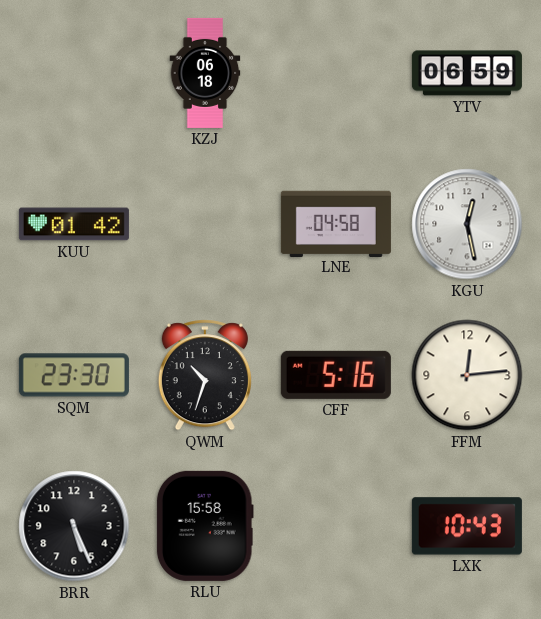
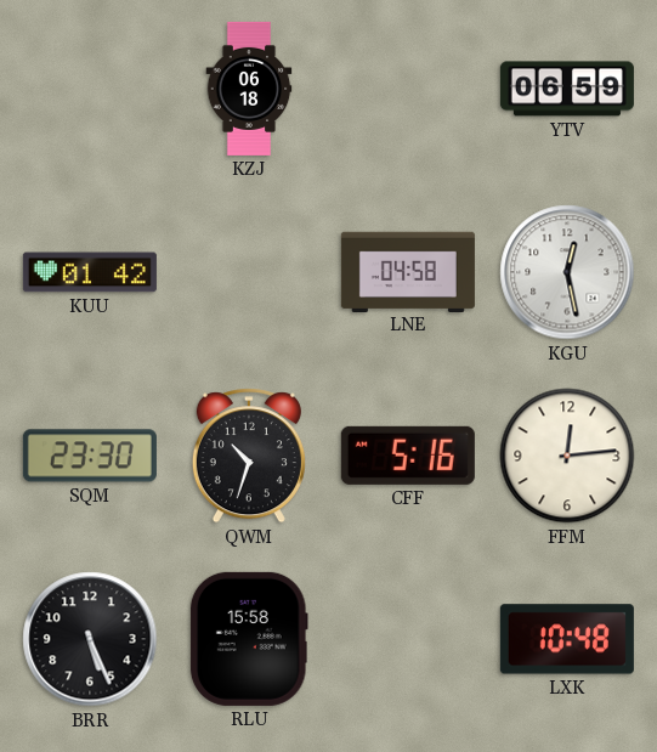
LXK: 10:43 -> 10:48
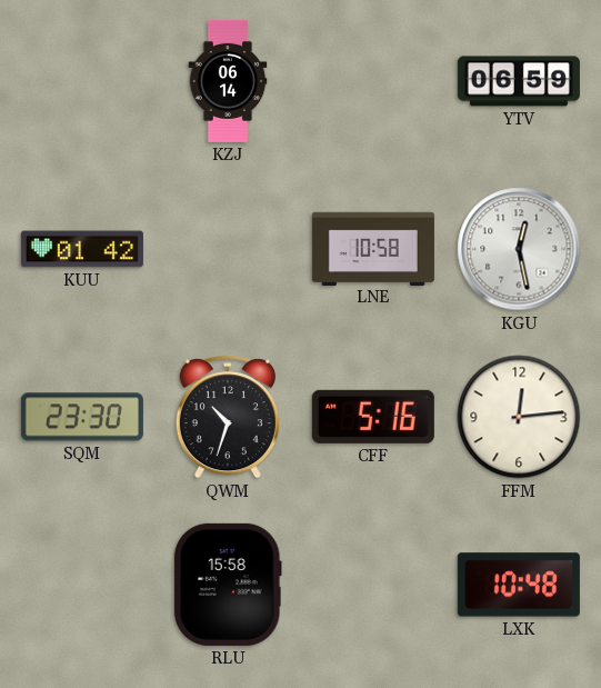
KZJ: 06:18 -> 06:14
LNE: 04:58 -> 10:58
BRR: 5:26 -> none
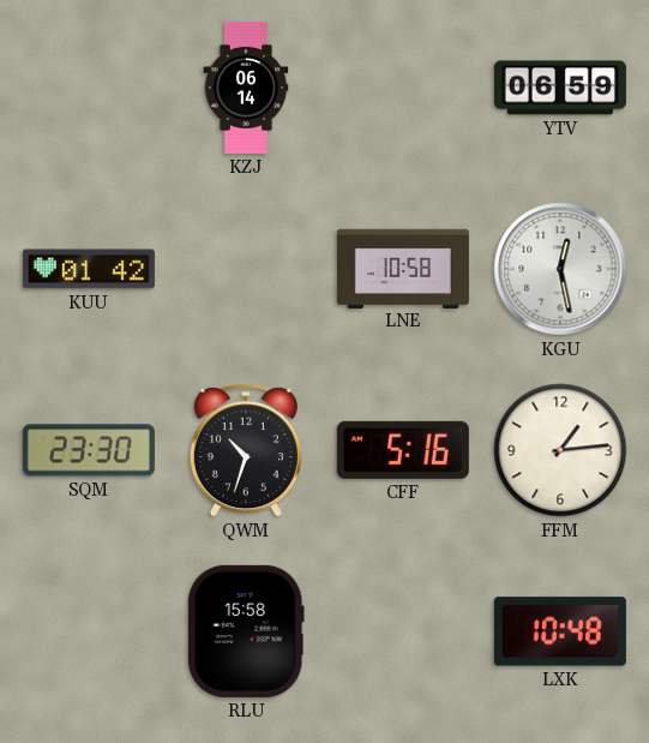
FFM: 12:14 -> 1:14
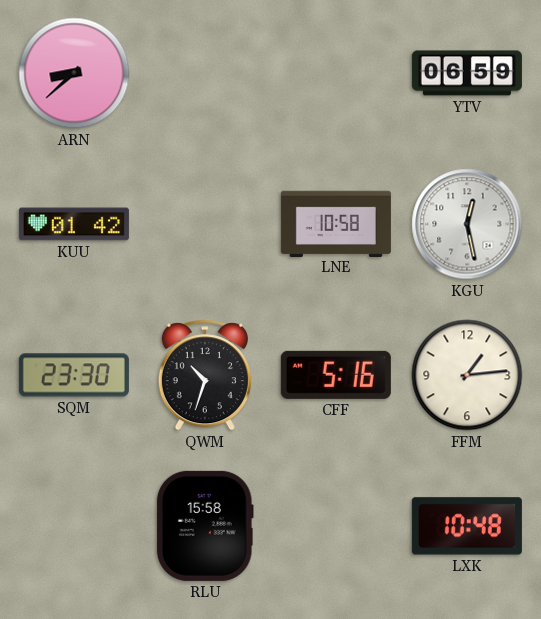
ARN: none -> 8:38
KZJ: 06:14 -> none
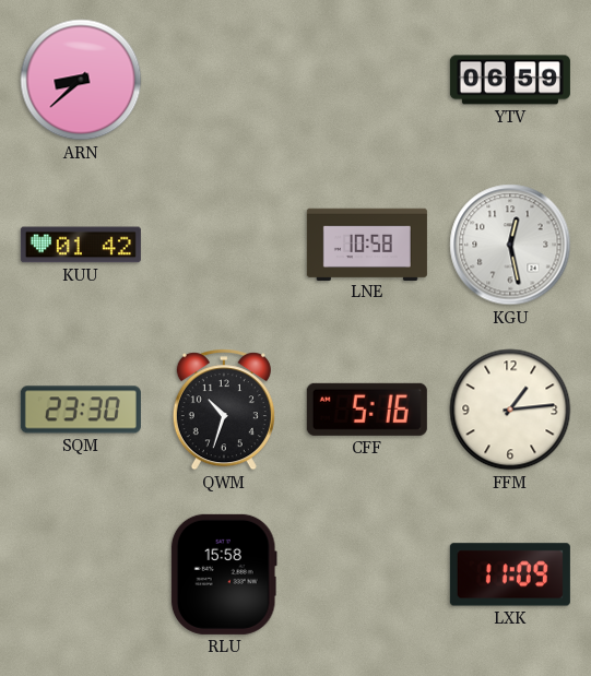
LXK: 10:48 -> 11:09
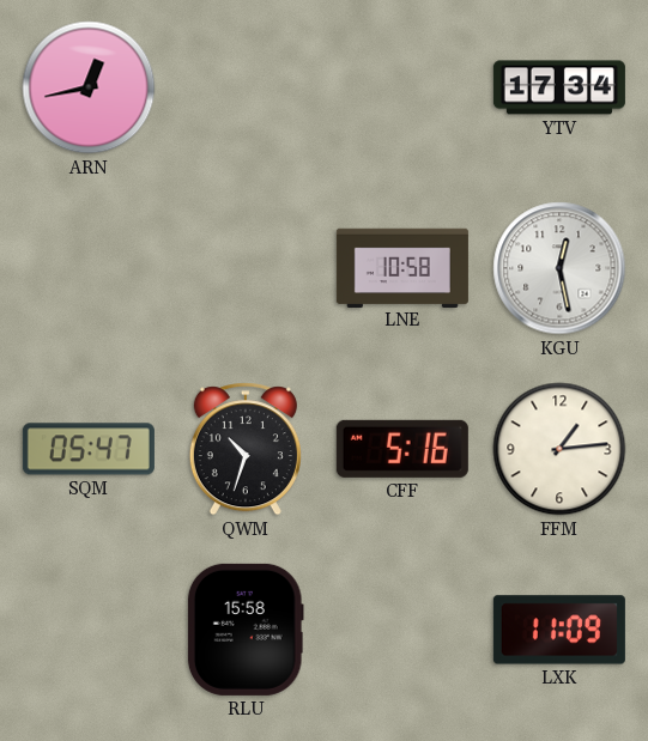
ARN: 8:38 -> 12:43
YTV: 06:59 -> 17:34
KUU: 01:42 -> none
SQM: 23:30 -> 05:47
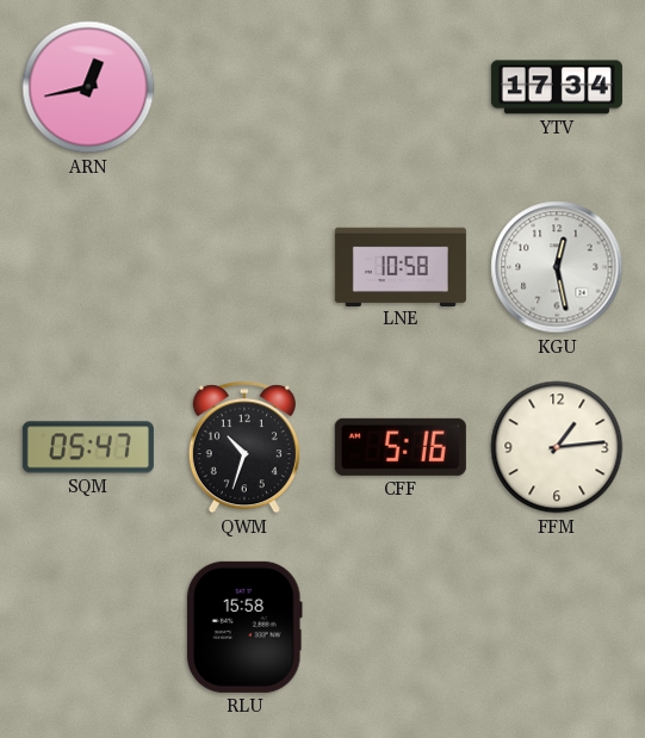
LXK: 11:09 -> none
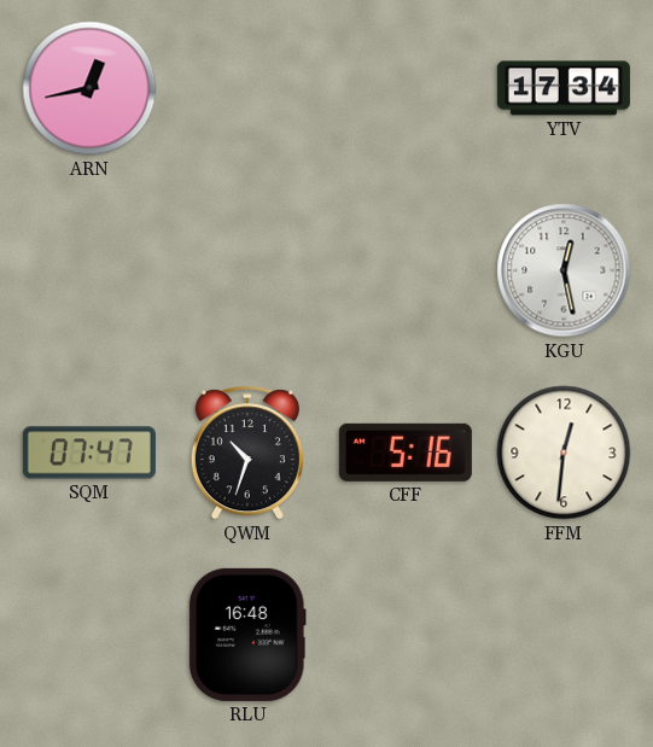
LNE: 10:58 -> none
SQM: 05:47 -> 07:47
FFM: 1:14 -> 12:31
RLU: 15:58 -> 16:48
